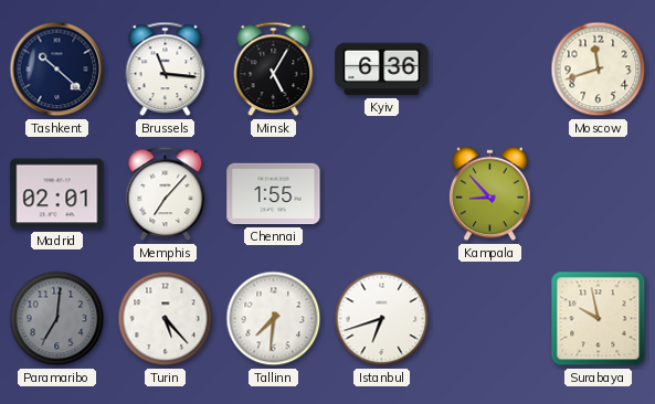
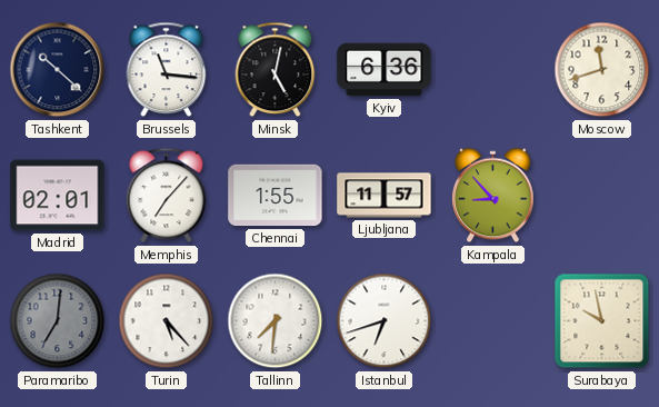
Minsk: 5:05 -> 5:02
Ljubljana: none -> 11:57
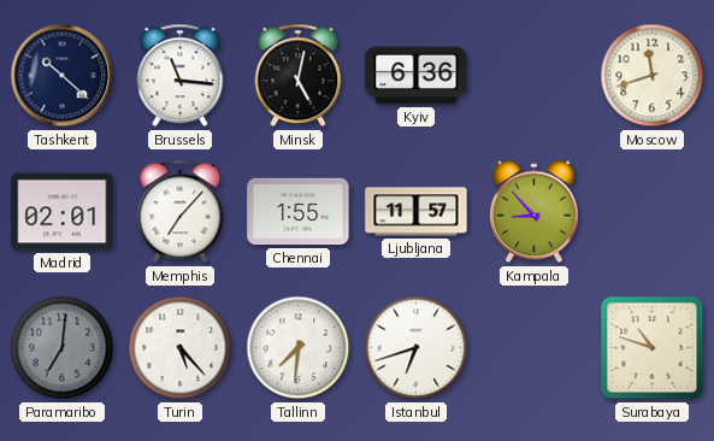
Surabaya: 9:58 -> 10:48
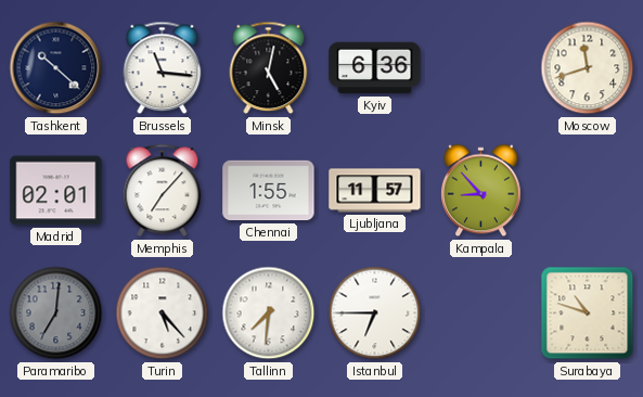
Istanbul: 6:42 -> 6:45
